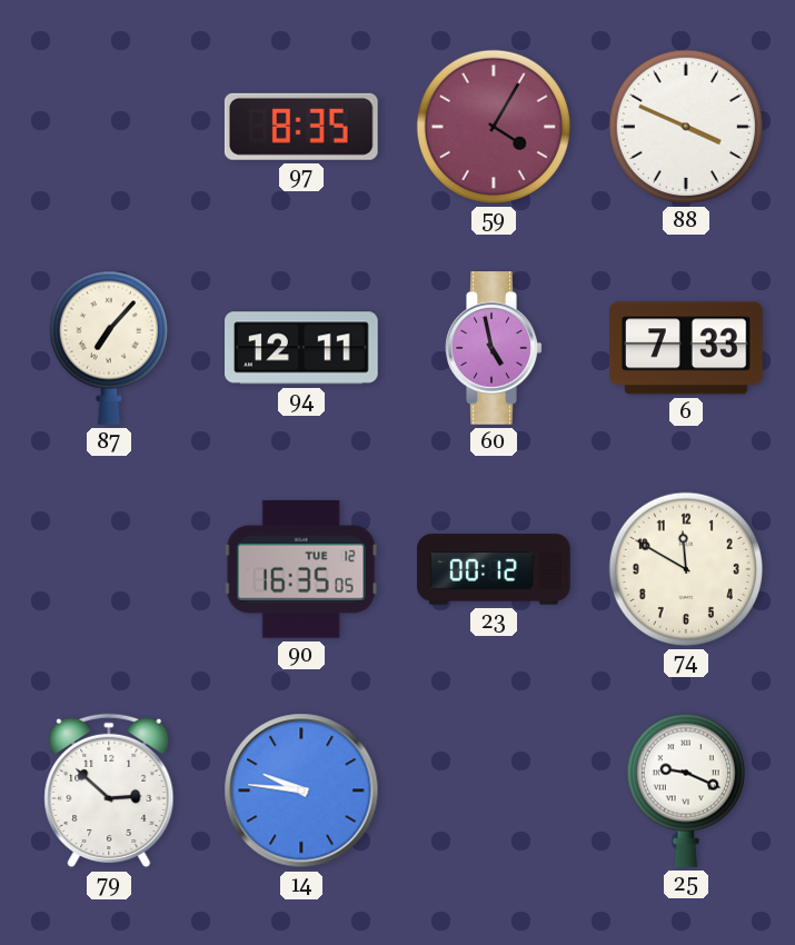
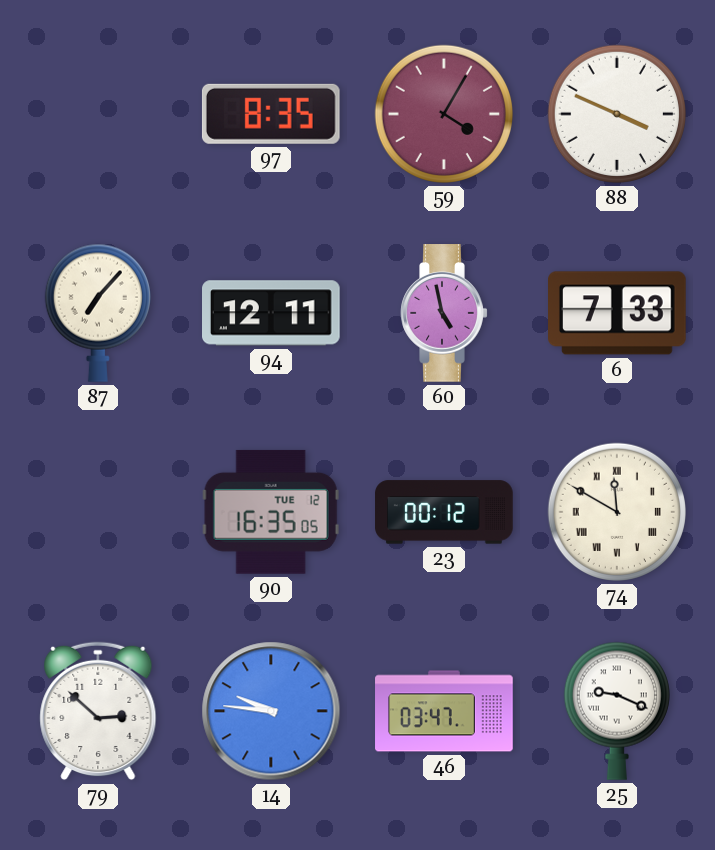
74 numerals: Arabic -> Roman
46: none -> 03:47
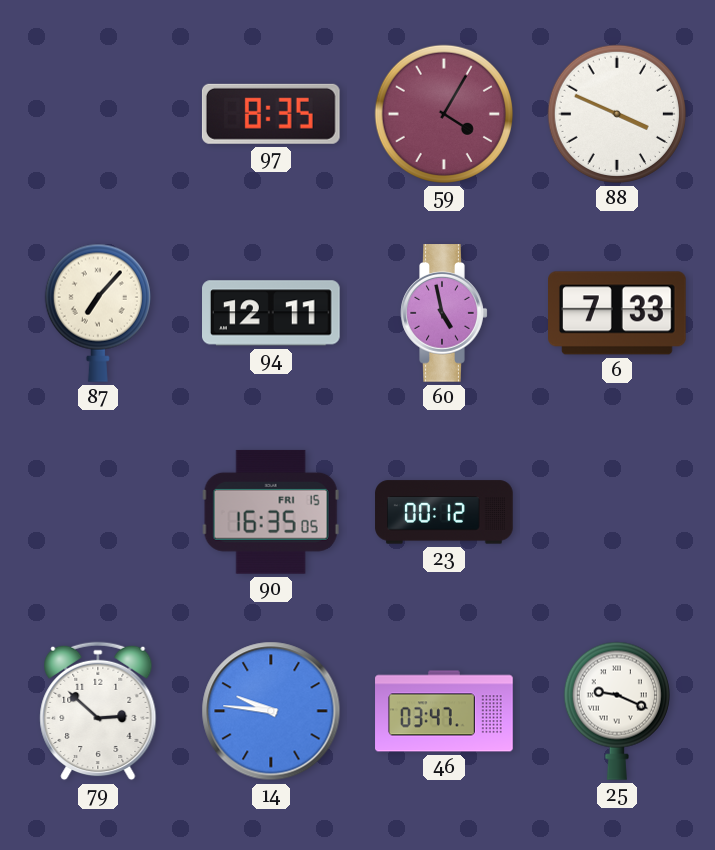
90 date: TUE 12 -> FRI 15
74: 11:50 -> none
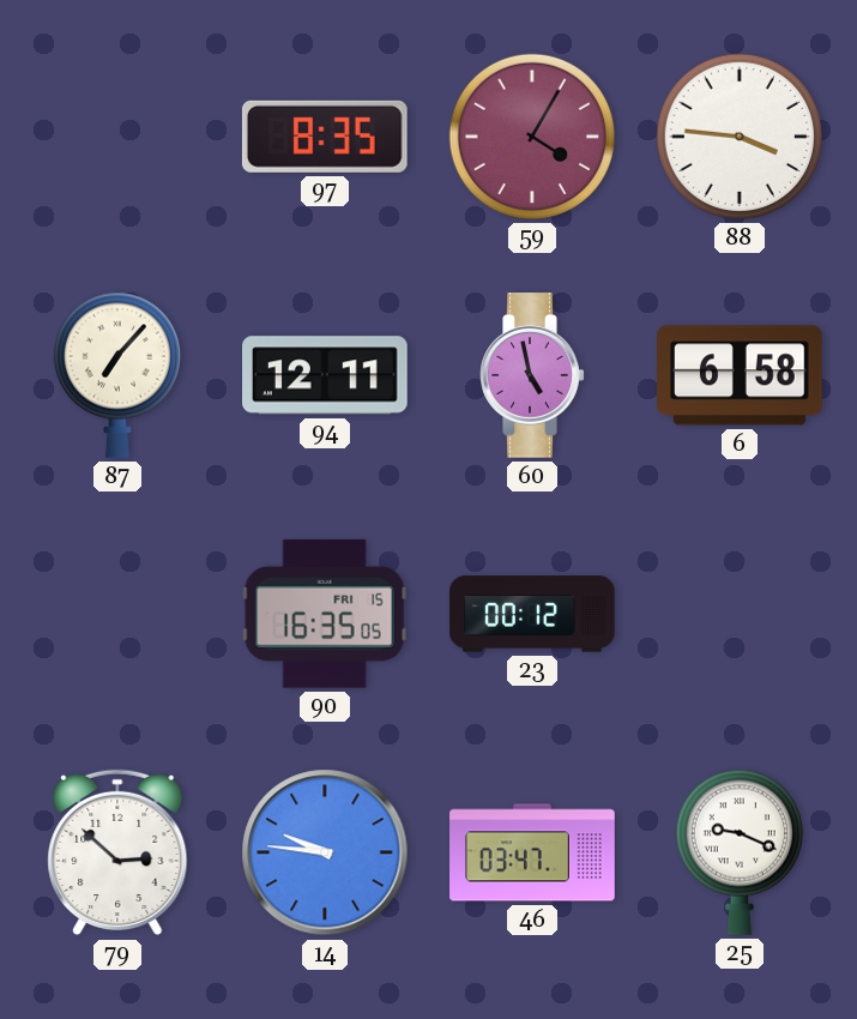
88: 3:49 -> 3:46
6: 7:33 -> 6:58
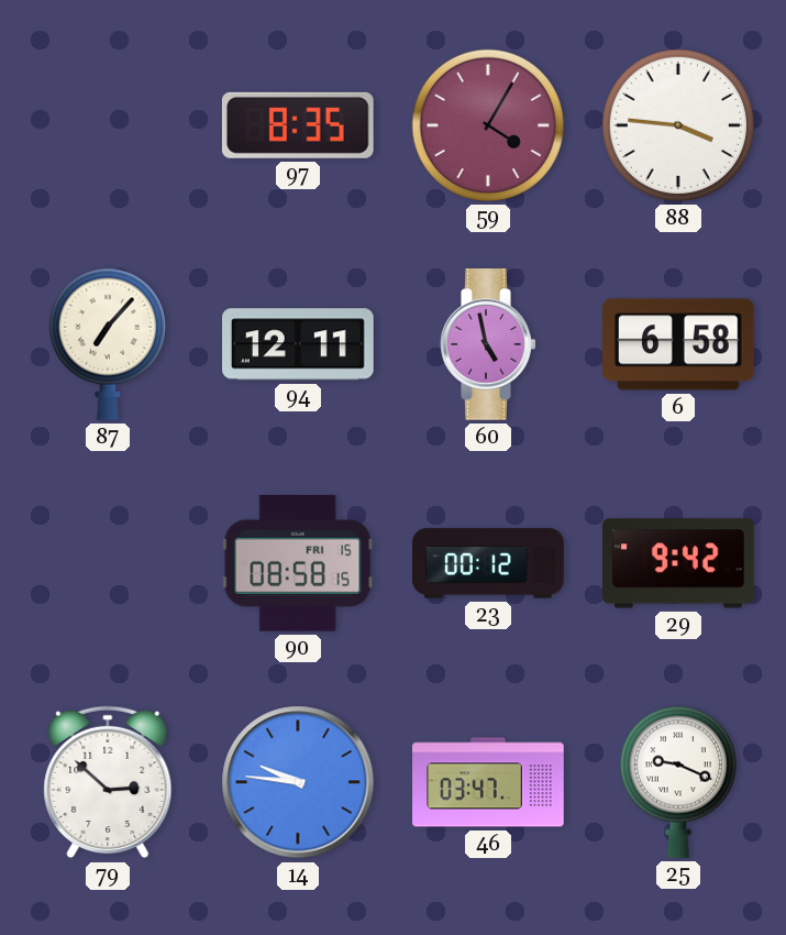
90: 16:35 -> 08:58
29: none -> 9:42
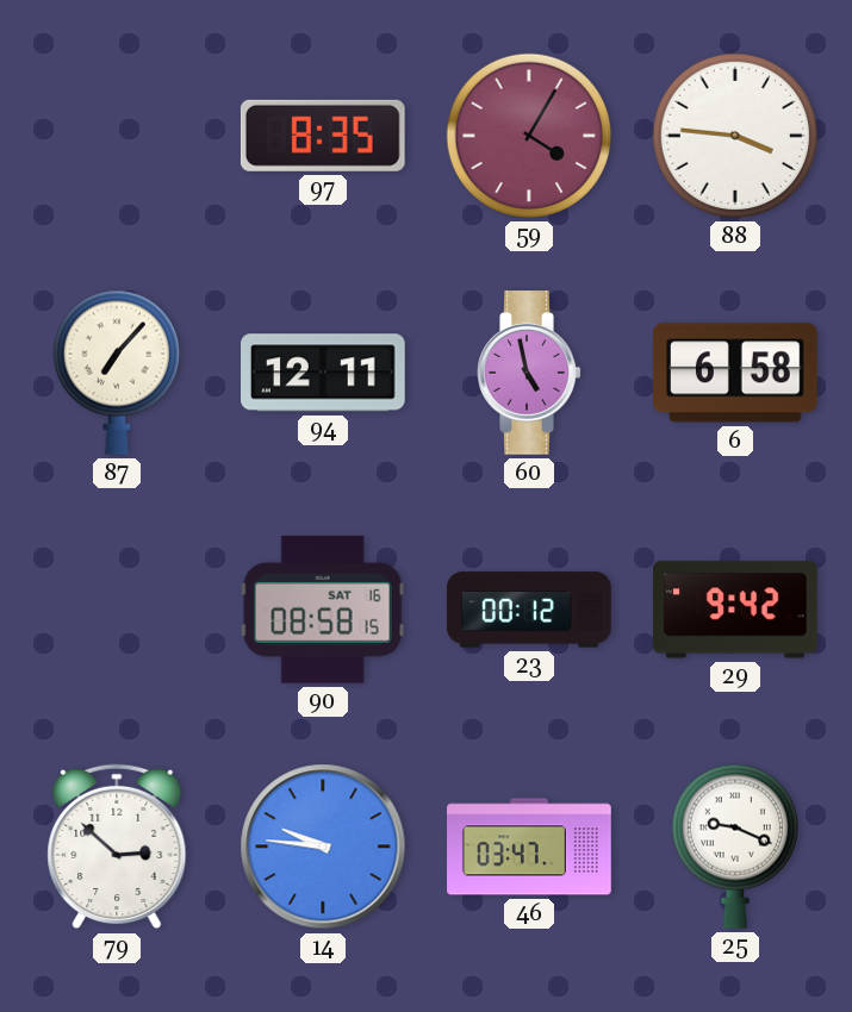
90 date: FRI 15 -> SAT 16
